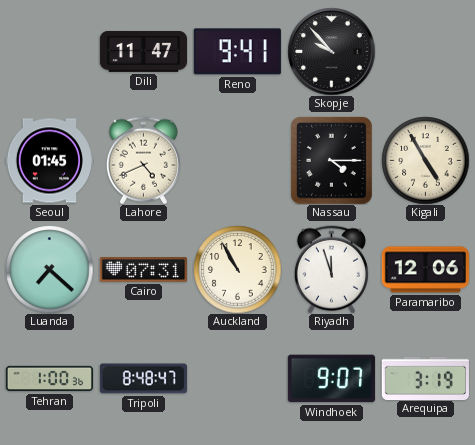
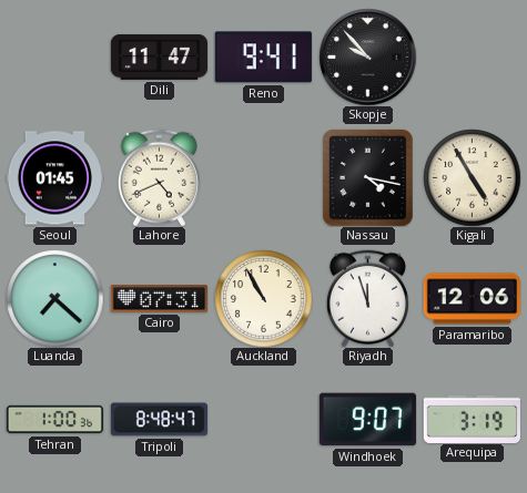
Nassau: 4:15 -> 4:17
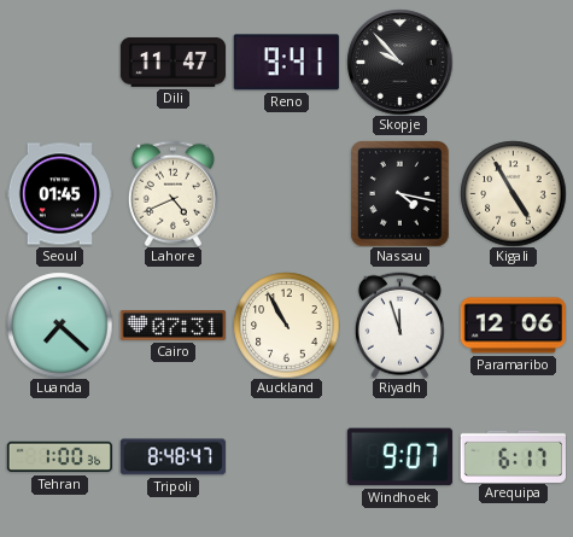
Arequipa: 3:19 -> 6:17
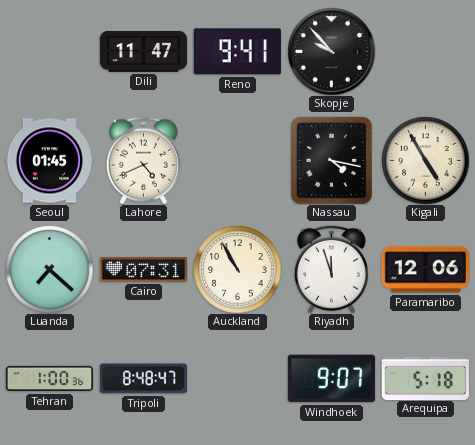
Arequipa: 6:17 -> 5:18
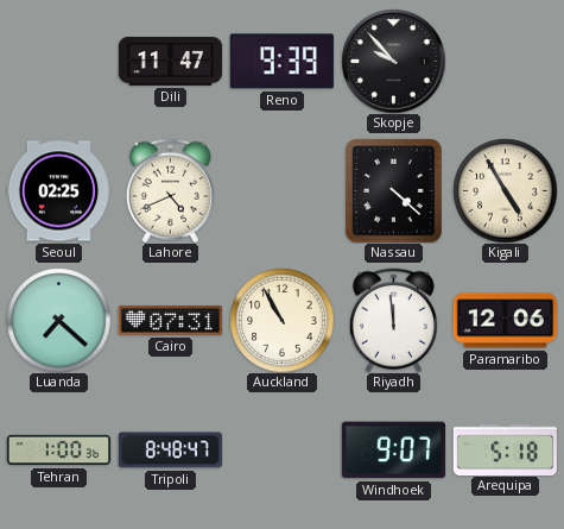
Reno: 9:41 -> 9:39
Seoul: 01:45 -> 02:25
Nassau: 4:17 -> 4:22
Riyadh: 11:57 -> 11:59
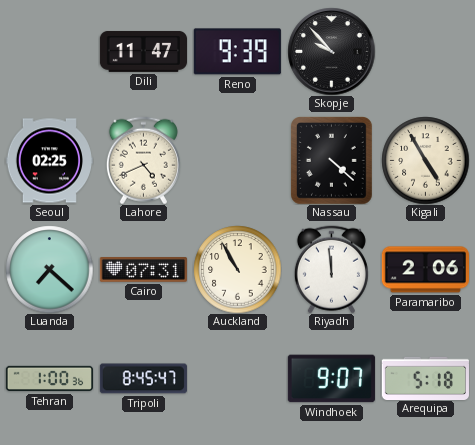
Paramaribo: 12:06 -> 2:06
Tripoli: 8:48 -> 8:45
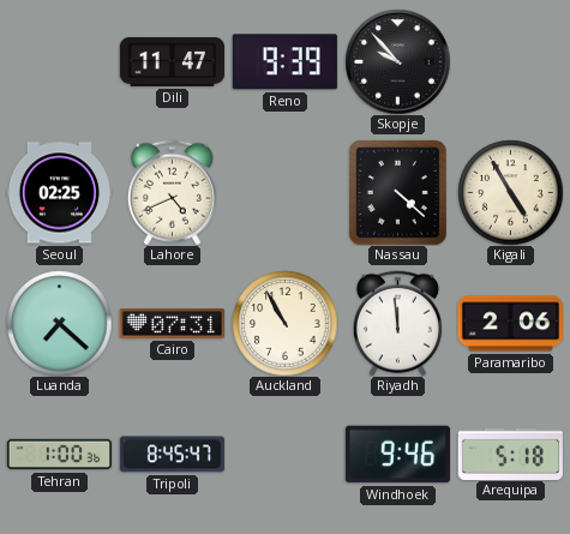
Windhoek: 9:07 -> 9:46
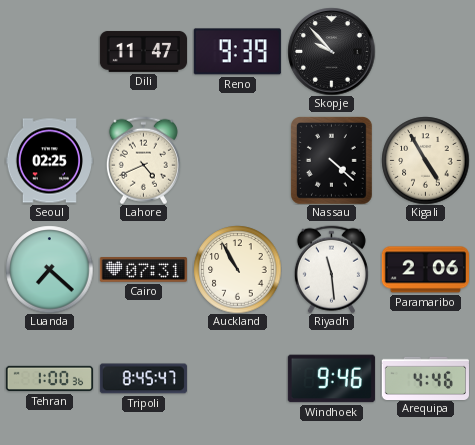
Riyadh: 11:59 -> 11:29
Arequipa: 5:18 -> 4:46
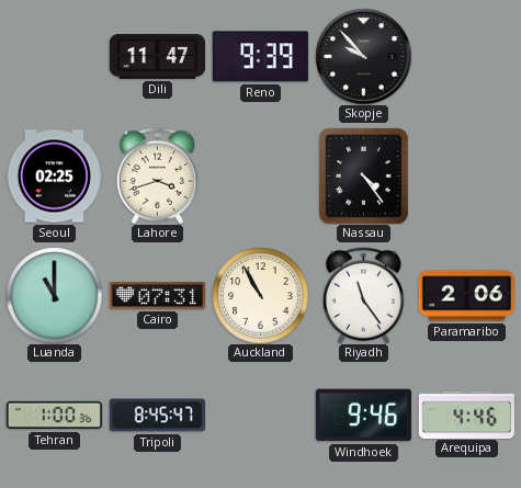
Lahore: 4:41 -> 3:42
Nassau: 4:22 -> 4:24
Kigali: 4:55 -> none
Luanda: 7:22 -> 11:00
Riyadh: 11:29 -> 11:24
